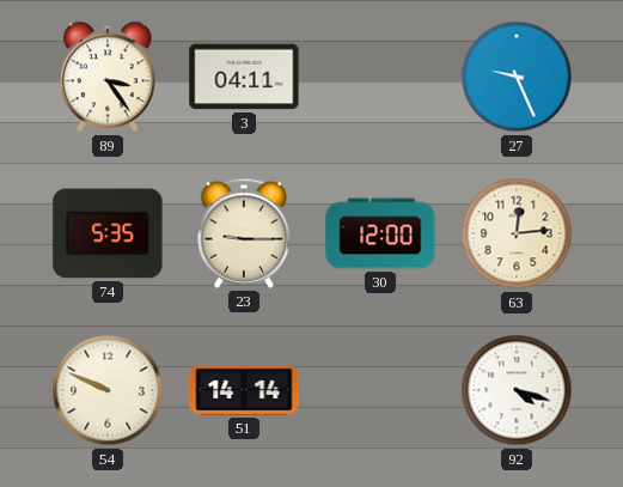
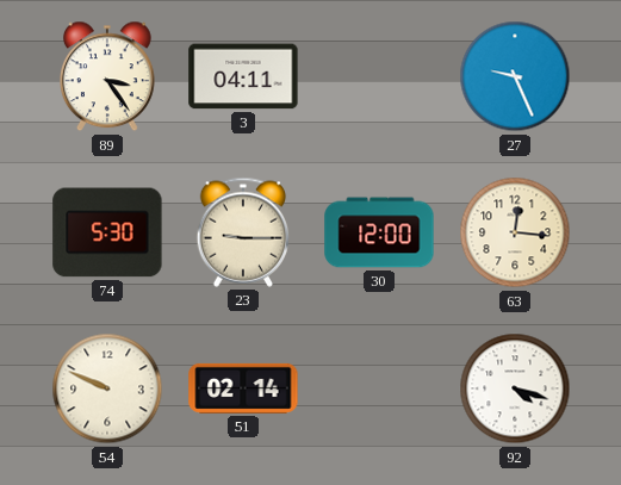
74: 5:35 -> 5:30
63: 12:14 -> 12:16
51: 14:14 -> 02:14
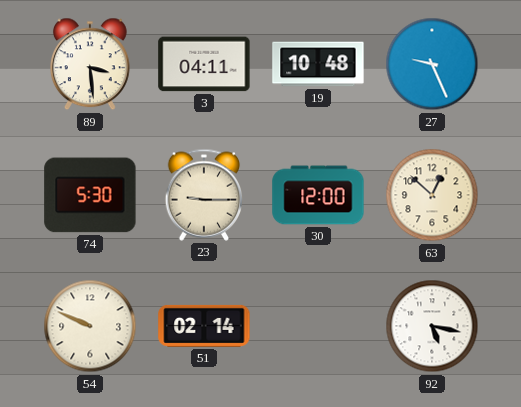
89: 3:24 -> 3:29
19: none -> 10:48
63: 12:16 -> 12:52
92: 4:18 -> 5:17
